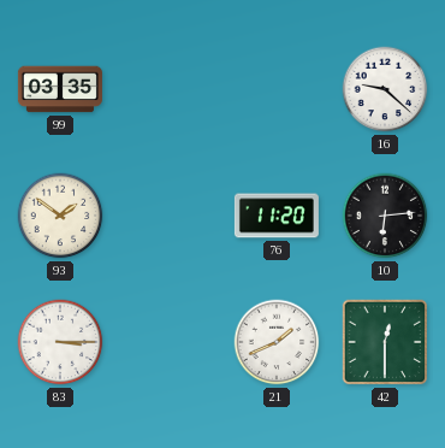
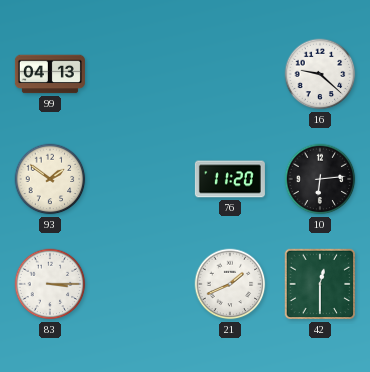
99: 03:35 -> 04:13
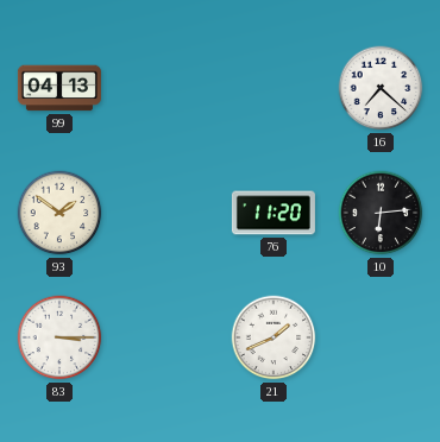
16: 9:22 -> 7:22
42: 12:30 -> none
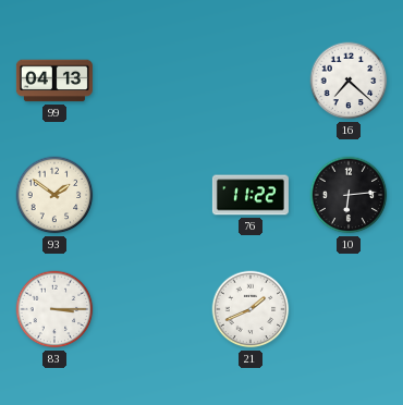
76: 11:20 -> 11:22
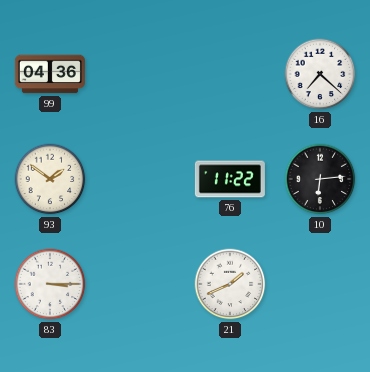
99: 04:13 -> 04:36
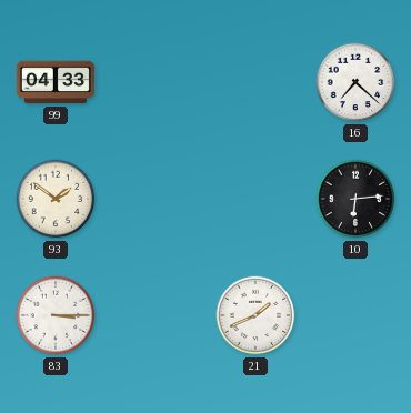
99: 04:36 -> 04:33
76: 11:22 -> none
